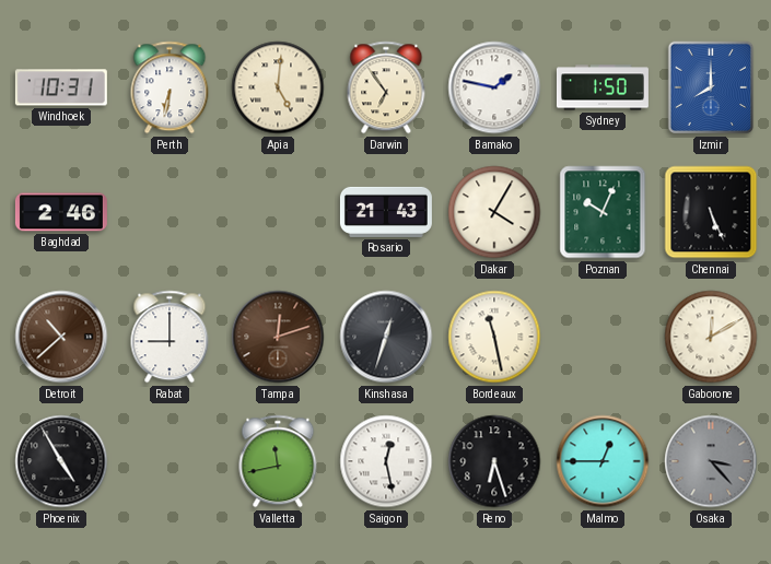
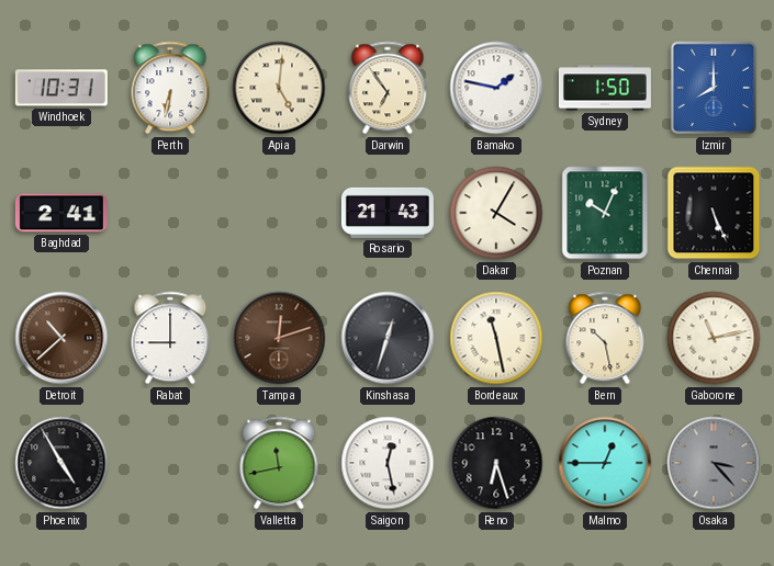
Baghdad: 2:46 -> 2:41
Bern: none -> 10:28
Gaborone: 12:10 -> 11:13
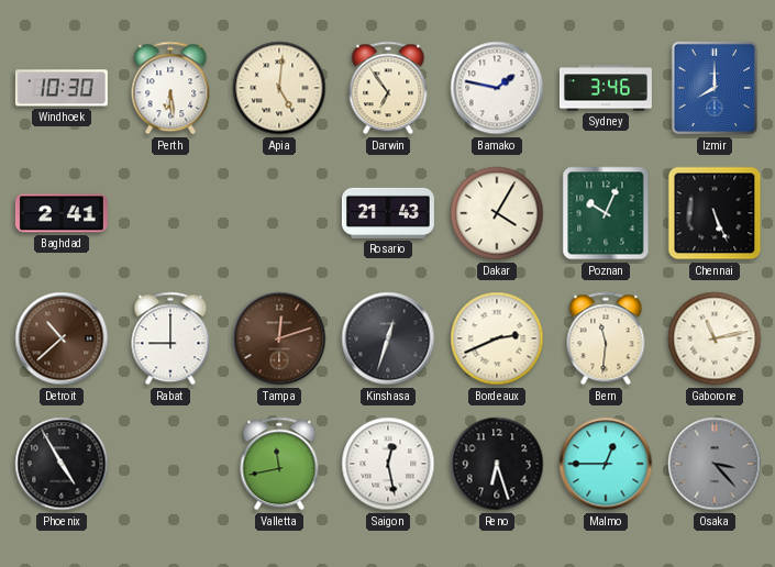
Windhoek: 10:31 -> 10:30
Perth: 6:32 -> 6:29
Sydney: 1:50 -> 3:46
Bordeaux: 11:28 -> 2:41
Bern: 10:28 -> 11:31
